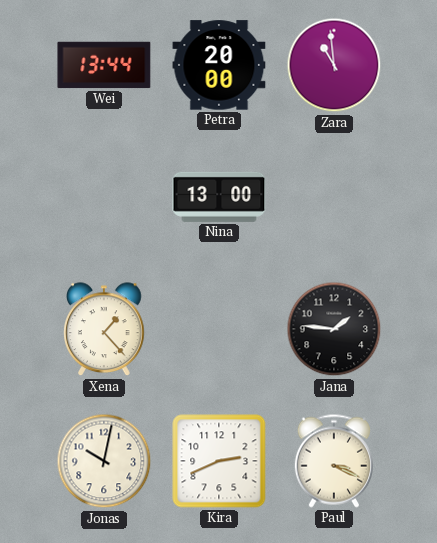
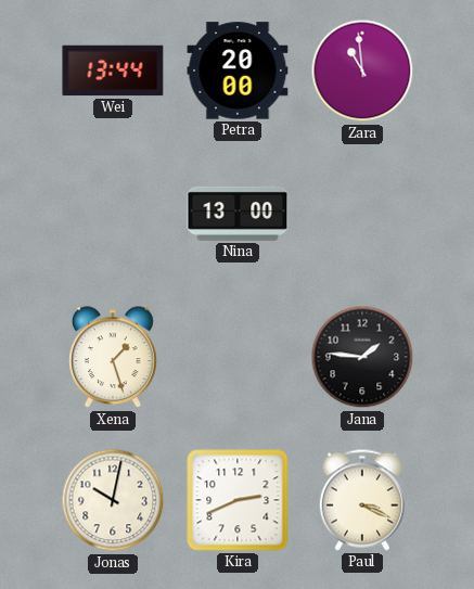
Xena: 1:23 -> 1:27
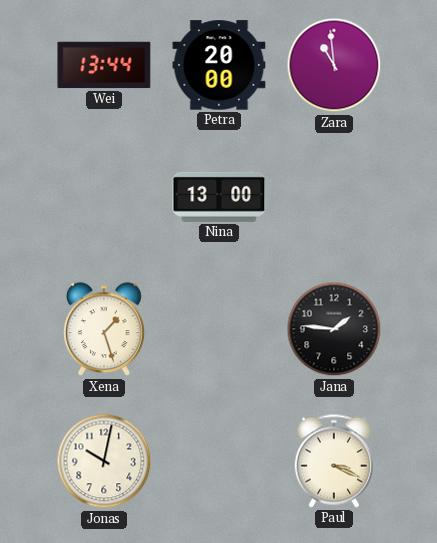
Kira: 2:41 -> none
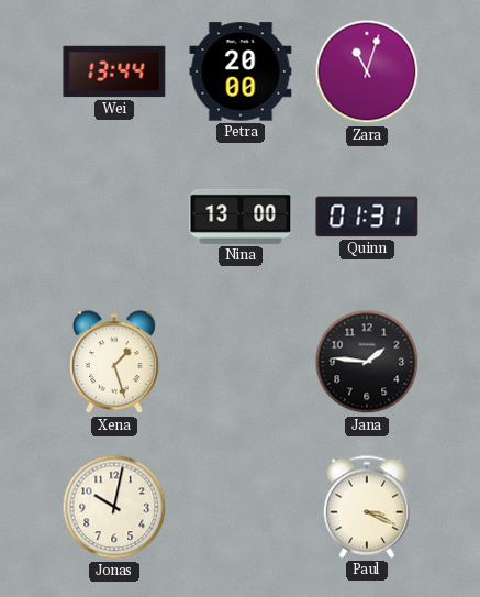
Zara: 10:59 -> 11:03
Quinn: none -> 01:31
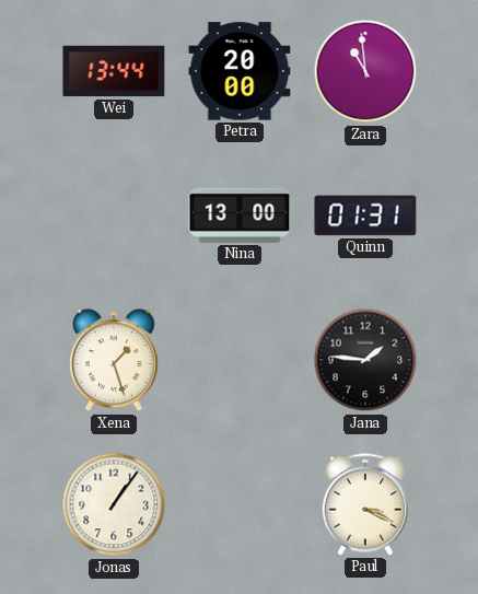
Zara: 11:03 -> 10:59
Jonas: 10:02 -> 1:06
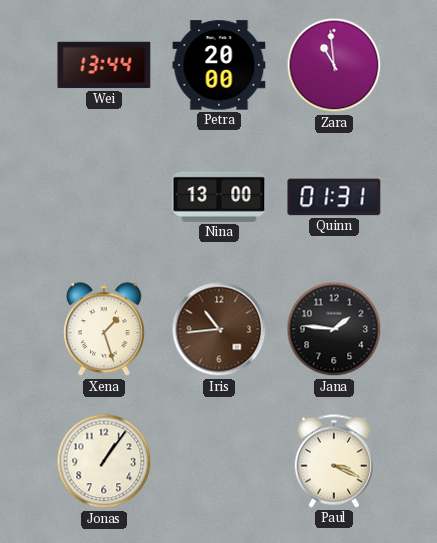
Iris: none -> 10:44
